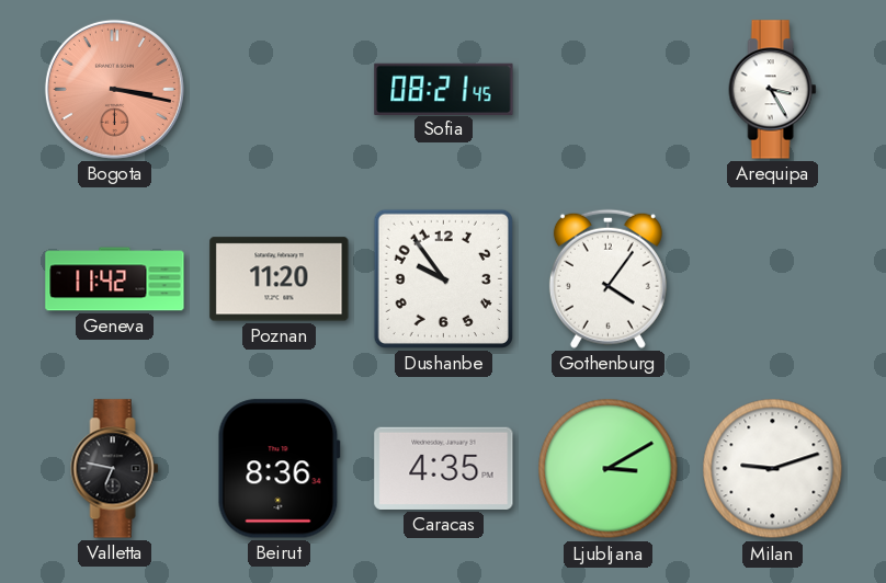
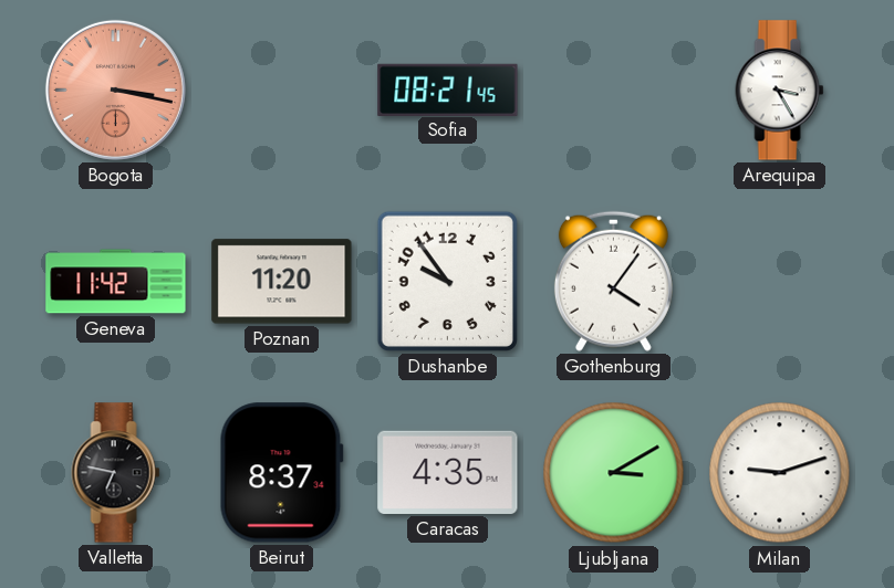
Beirut: 8:36 -> 8:37
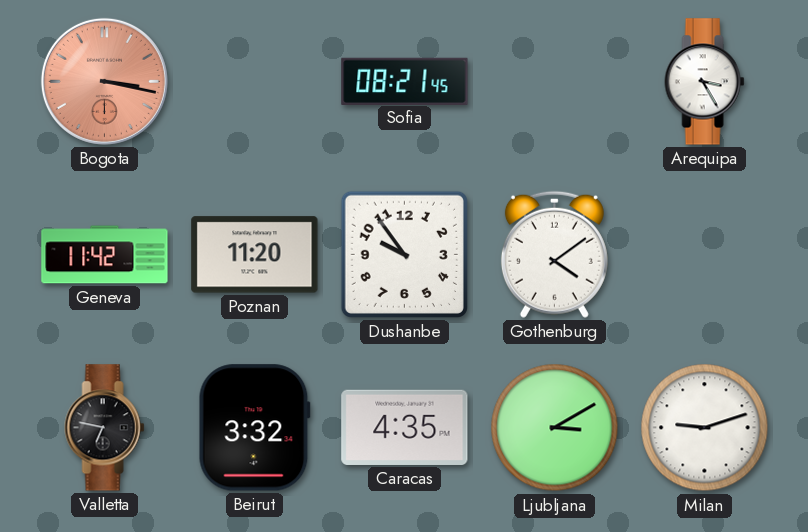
Gothenburg: 4:06 -> 4:09
Beirut: 8:37 -> 3:32
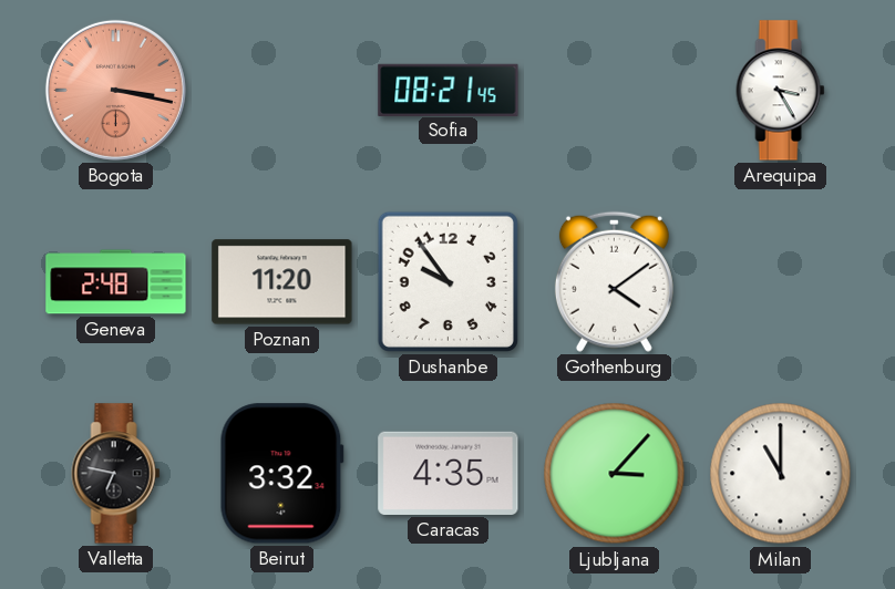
Geneva: 11:42 -> 2:48
Ljubljana: 3:10 -> 3:07
Milan: 9:12 -> 11:00
